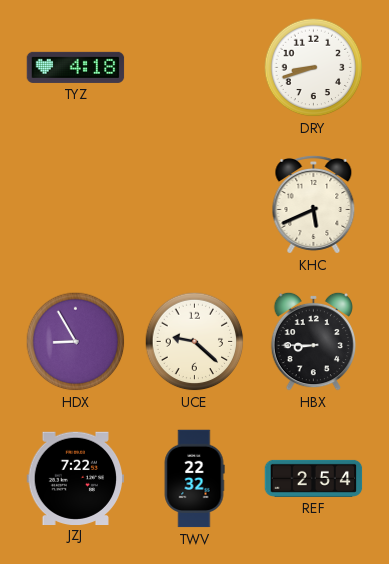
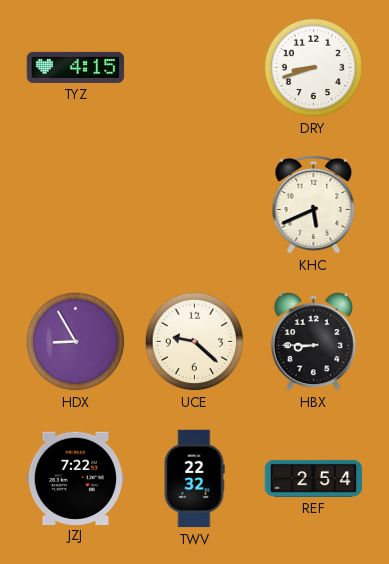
TYZ: 4:18 -> 4:15
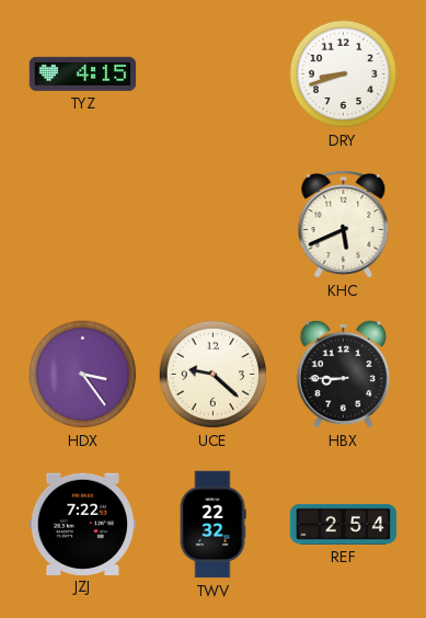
HDX: 8:55 -> 3:24
